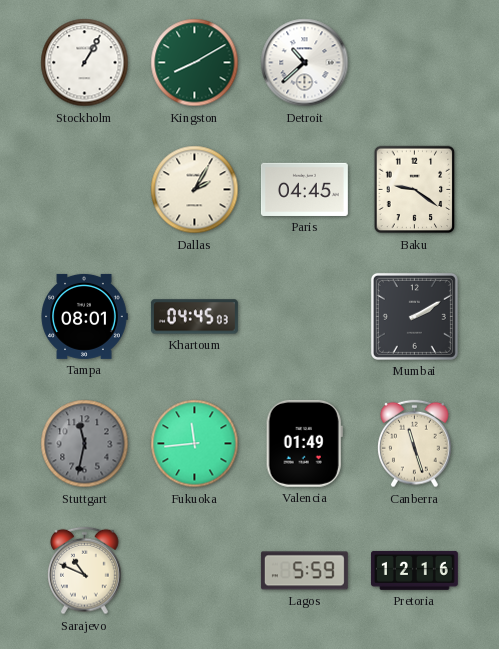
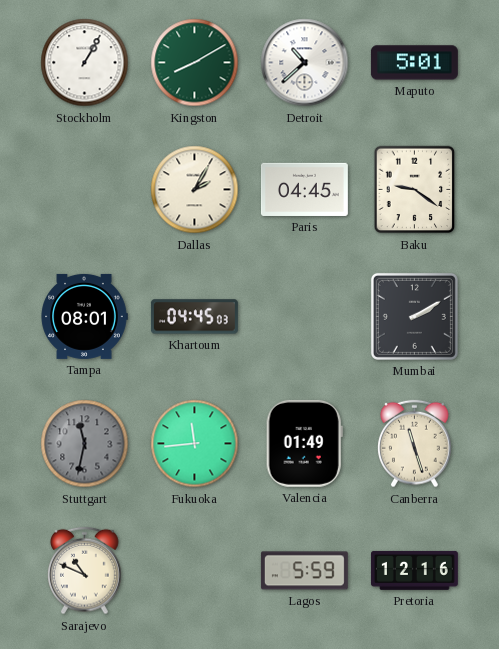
Maputo: none -> 5:01
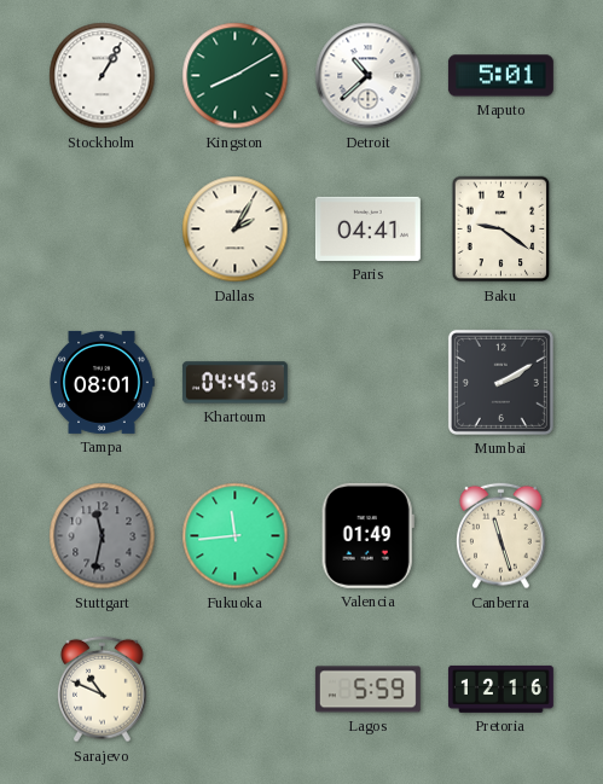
Paris: 04:45 -> 04:41
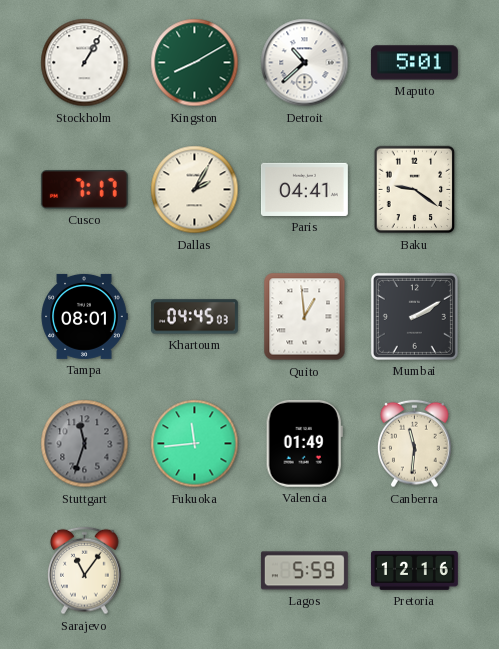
Cusco: none -> 7:17
Quito: none -> 12:59
Stuttgart: 11:32 -> 11:33
Canberra: 11:27 -> 11:31
Sarajevo: 10:49 -> 11:06
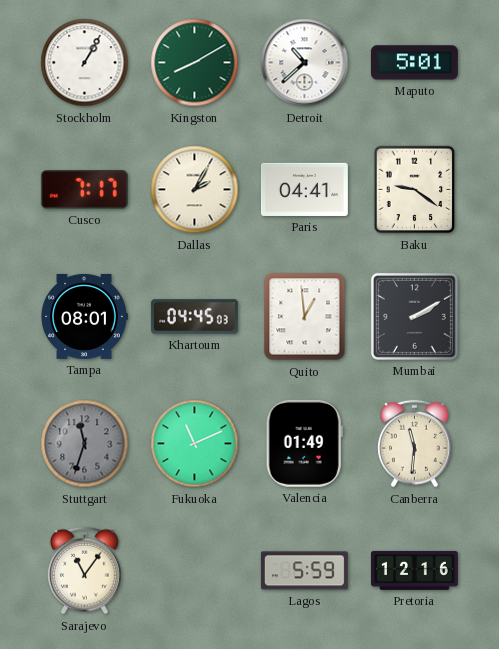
Fukuoka: 11:44 -> 11:11
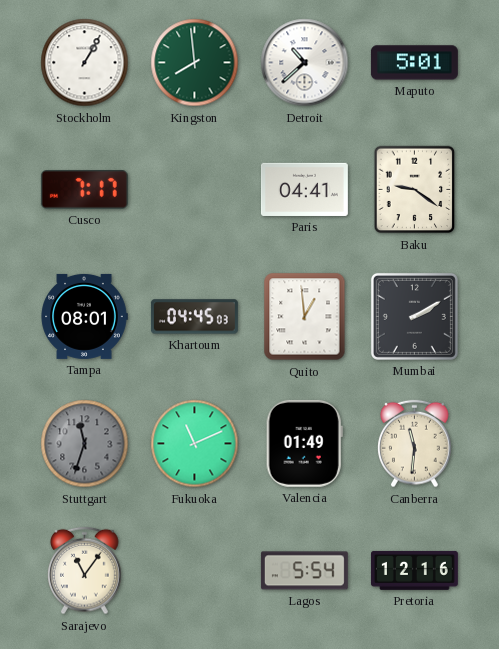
Kingston: 8:10 -> 7:59
Dallas: 2:05 -> none
Lagos: 5:59 -> 5:54
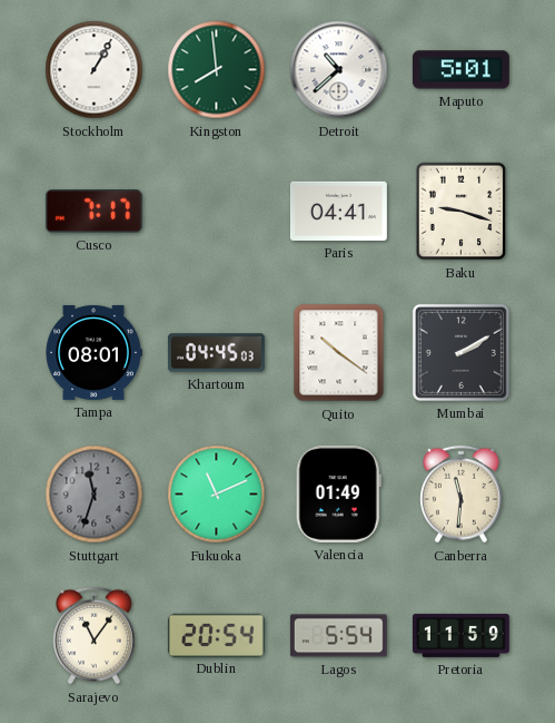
Baku: 9:21 -> 9:18
Quito: 12:59 -> 10:21
Dublin: none -> 20:54
Pretoria: 12:16 -> 11:59
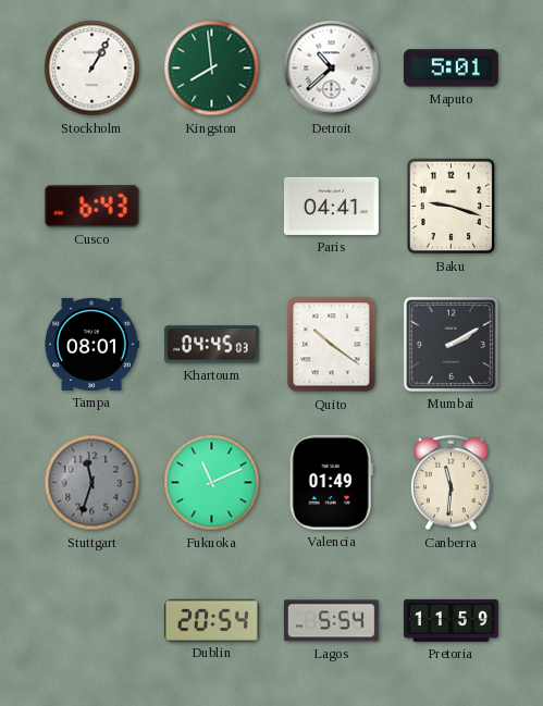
Cusco: 7:17 -> 6:43
Sarajevo: 11:06 -> none
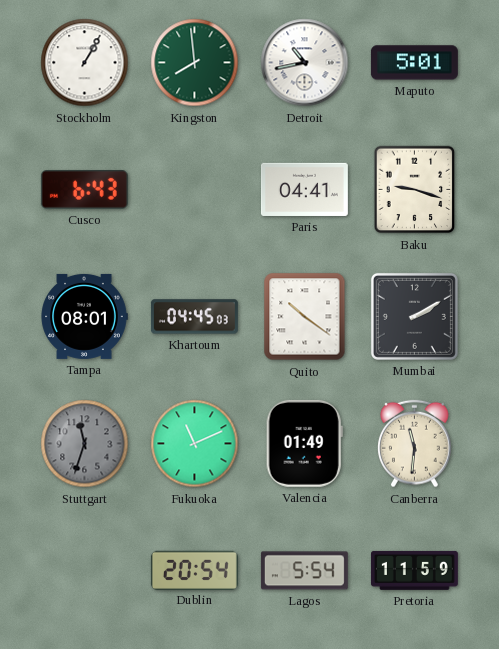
Detroit: 10:38 -> 10:43
